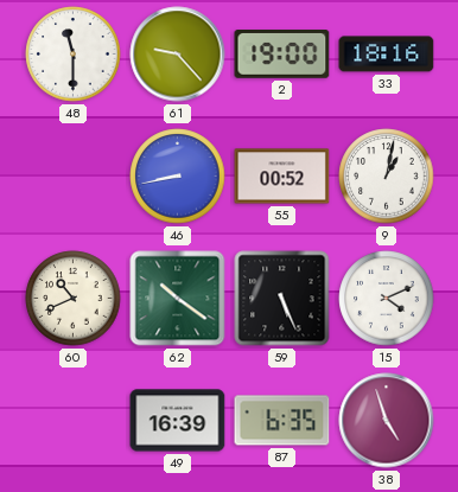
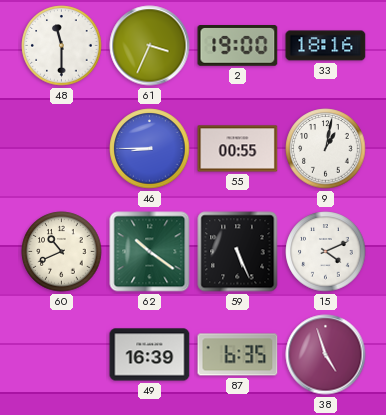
61: 9:23 -> 3:34
46: 8:43 -> 8:45
55: 00:52 -> 00:55
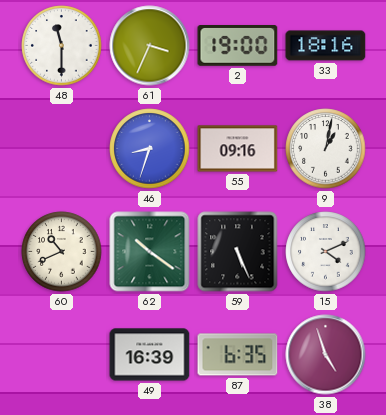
46: 8:45 -> 8:33
55: 00:55 -> 09:16
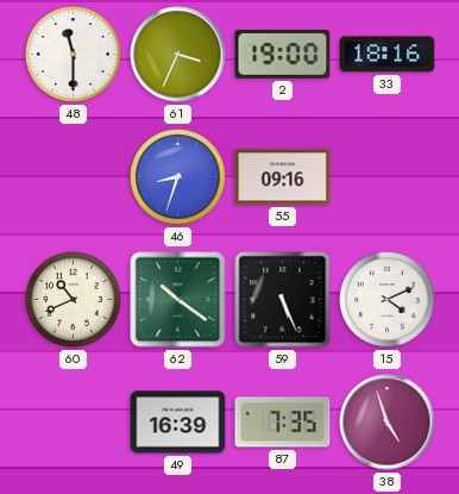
9: 1:02 -> none
87: 6:35 -> 7:35
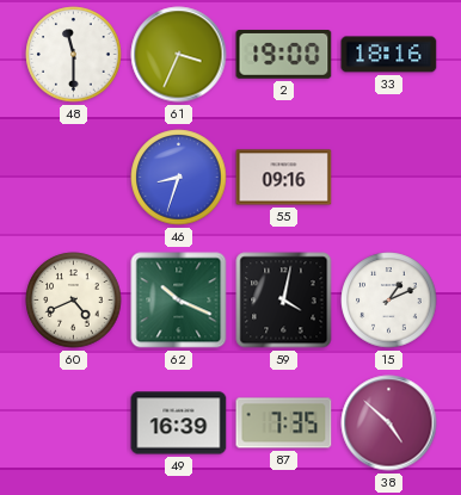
60: 10:41 -> 4:41
62: 10:21 -> 10:19
59: 5:26 -> 4:02
15: 4:11 -> 1:11
38: 4:57 -> 4:52
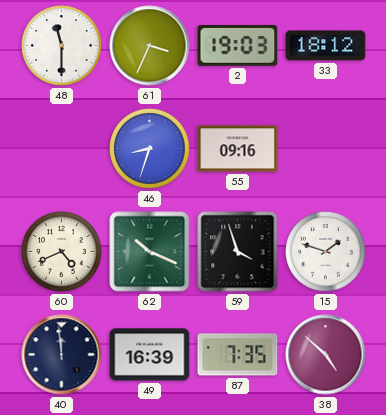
2: 19:00 -> 19:03
33: 18:16 -> 18:12
59: 4:02 -> 3:57
15: 1:11 -> 1:48
40: none -> 11:59
